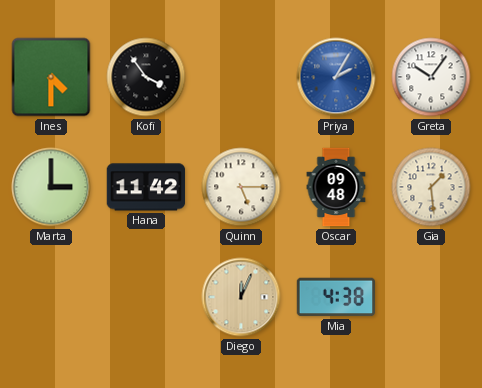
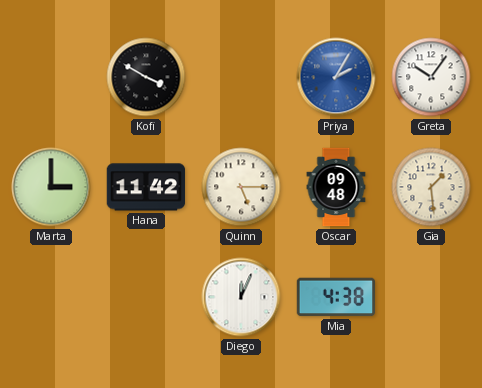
Ines: 4:30 -> none
Kofi: 3:54 -> 3:50
Diego dial: champagne -> white
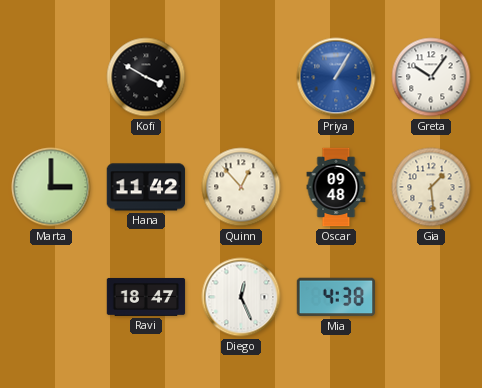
Priya: 2:05 -> 1:05
Quinn: 5:15 -> 12:53
Ravi: none -> 18:47
Diego: 12:04 -> 12:26
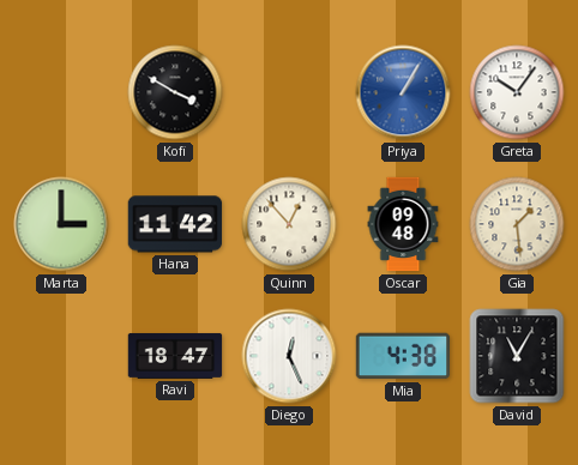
David: none -> 11:05
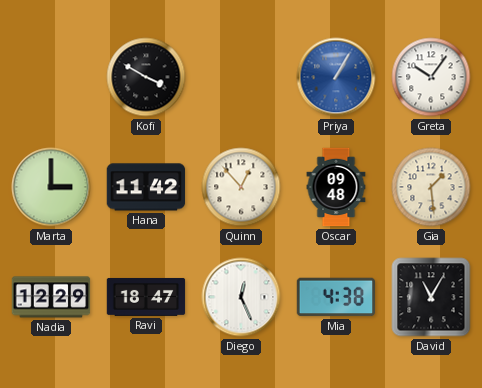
Nadia: none -> 12:29
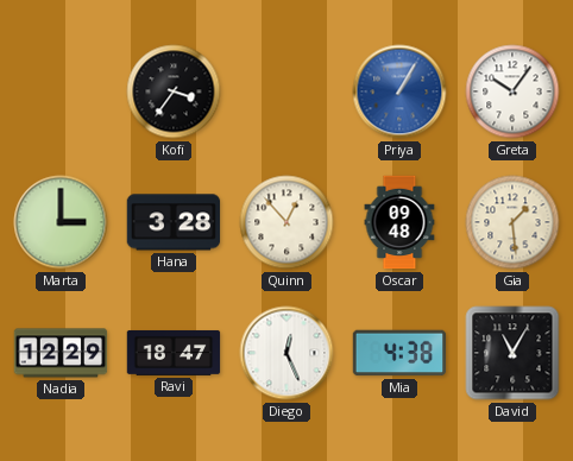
Kofi: 3:50 -> 3:36
Hana: 11:42 -> 3:28
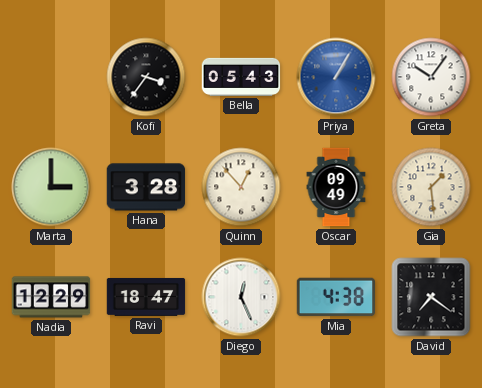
Bella: none -> 05:43
Oscar: 09:48 -> 09:49
David: 11:05 -> 7:21
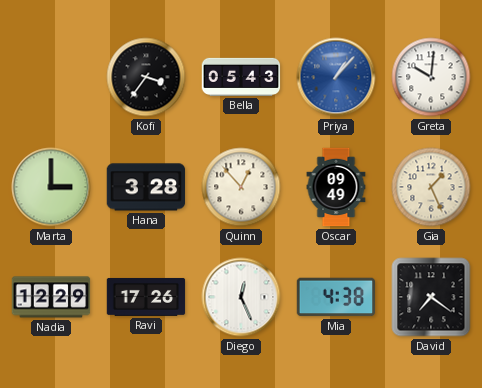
Priya: 1:05 -> 1:07
Greta: 10:06 -> 10:01
Gia: 1:29 -> 1:26
Ravi: 18:47 -> 17:26
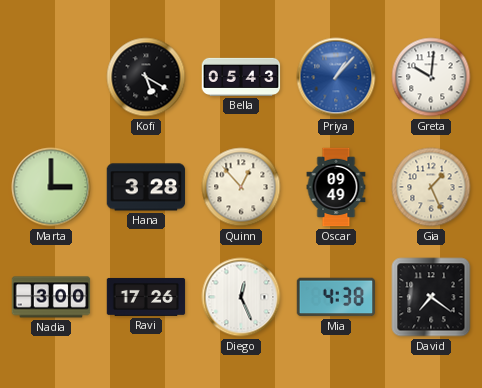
Kofi: 3:36 -> 5:20
Nadia: 12:29 -> 3:00
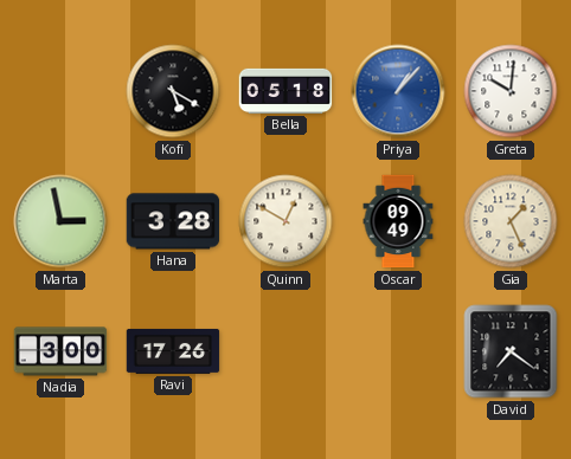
Bella: 05:43 -> 05:18
Marta: 3:00 -> 2:58
Quinn: 12:53 -> 12:50
Diego: 12:26 -> none
Mia: 4:38 -> none
